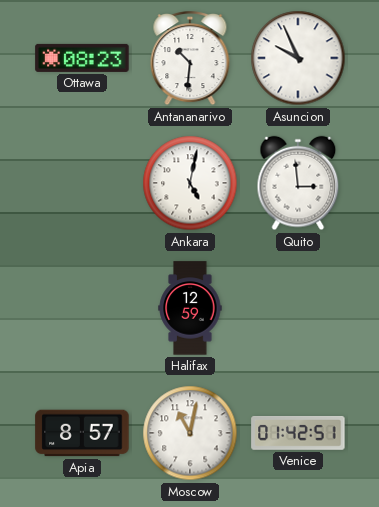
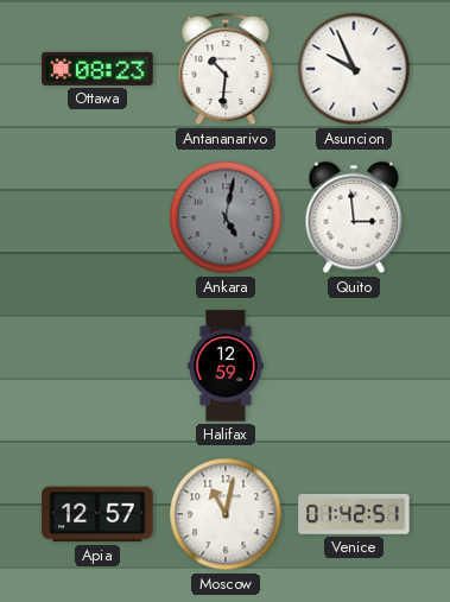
Ankara dial: white -> grey
Apia: 8:57 -> 12:57
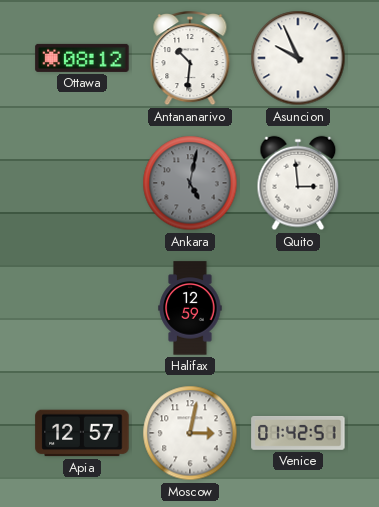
Ottawa: 08:23 -> 08:12
Moscow: 11:02 -> 3:02
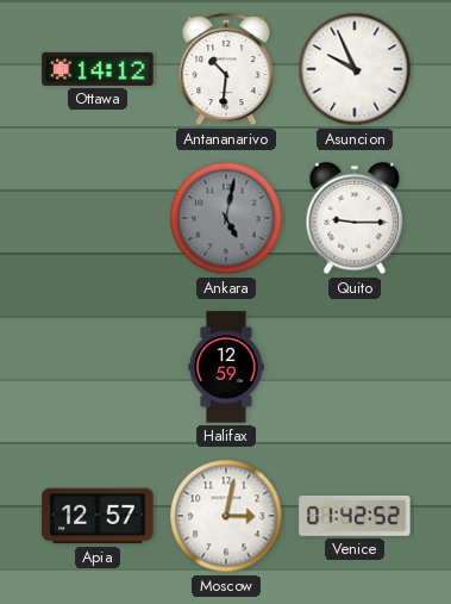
Ottawa: 08:12 -> 14:12
Quito: 2:59 -> 9:15
Venice: 01:42:51 -> 01:42:52
